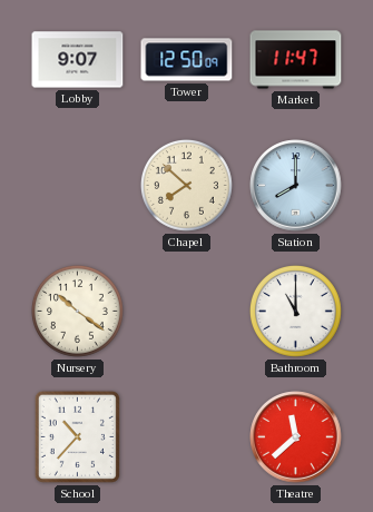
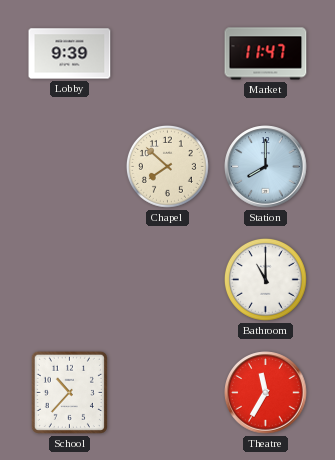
Lobby: 9:07 -> 9:39
Tower: 12:50 -> none
Nursery: 10:21 -> none
Theatre: 11:38 -> 11:35
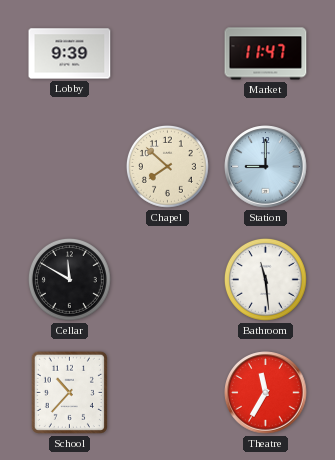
Station: 8:00 -> 9:00
Cellar: none -> 11:50
Bathroom: 11:00 -> 11:29
